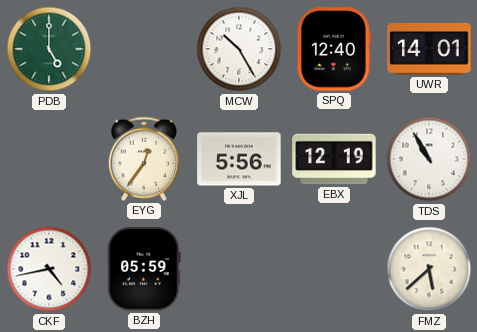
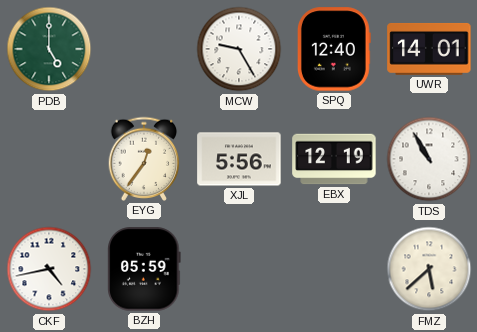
MCW: 10:25 -> 9:25
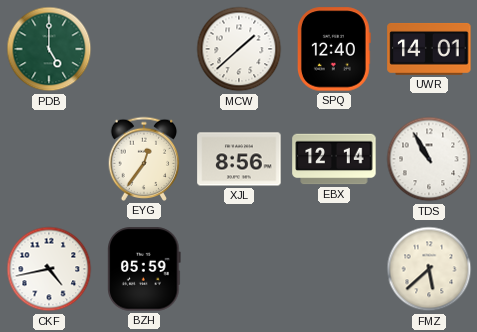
MCW: 9:25 -> 1:38
XJL: 5:56 -> 8:56
EBX: 12:19 -> 12:14
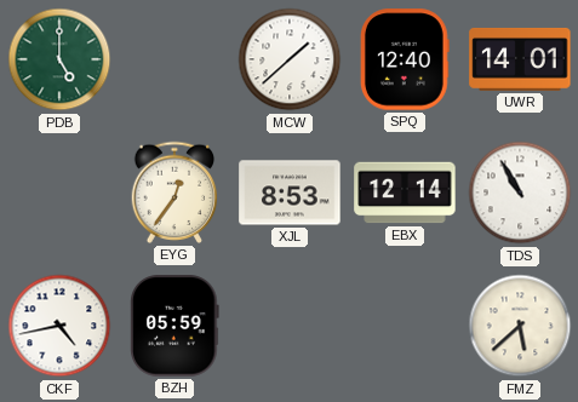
XJL: 8:56 -> 8:53
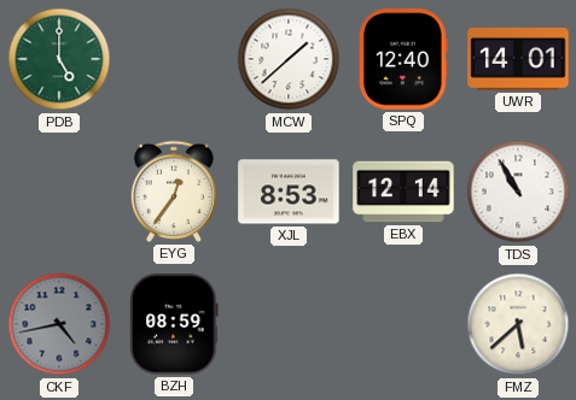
CKF dial: white -> grey
BZH: 05:59 -> 08:59
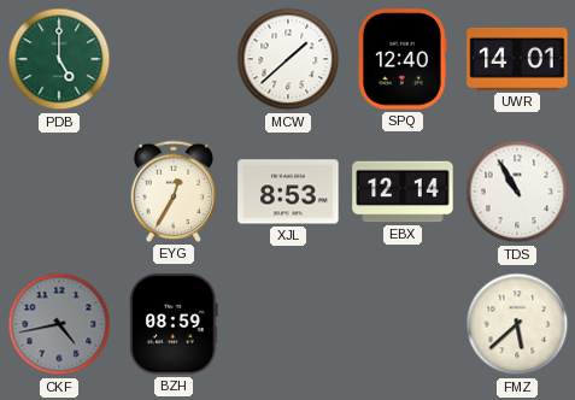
EYG: 12:36 -> 12:35
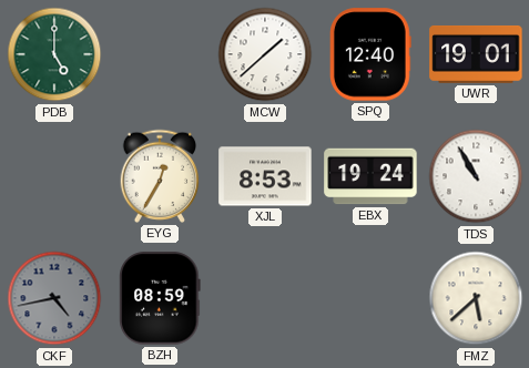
UWR: 14:01 -> 19:01
EBX: 12:14 -> 19:24
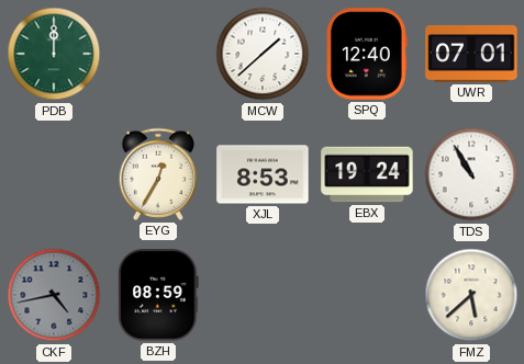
PDB: 5:00 -> 12:00
UWR: 19:01 -> 07:01
